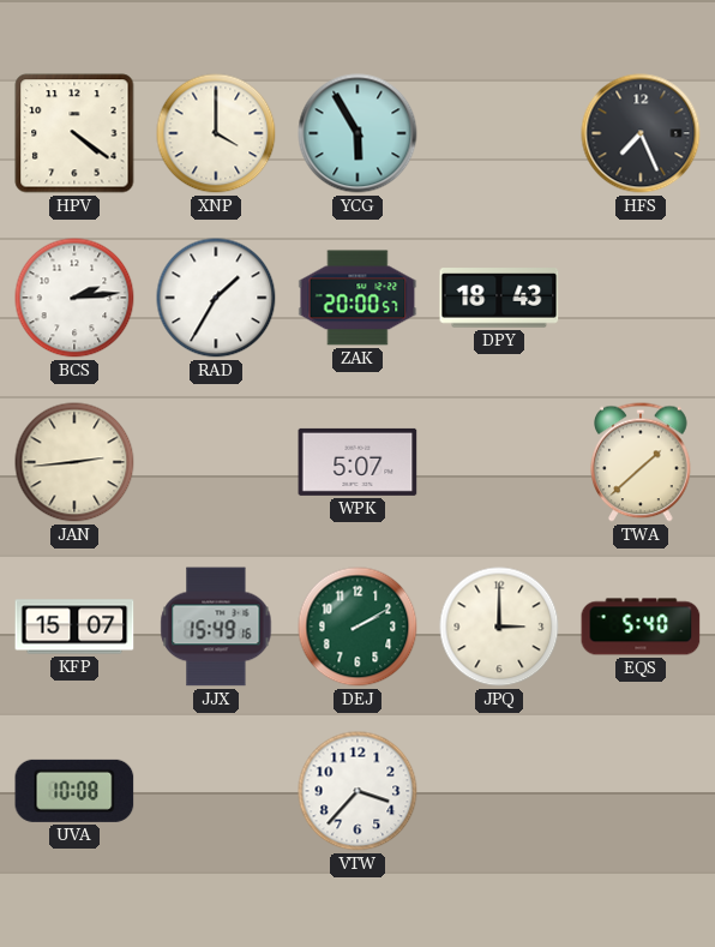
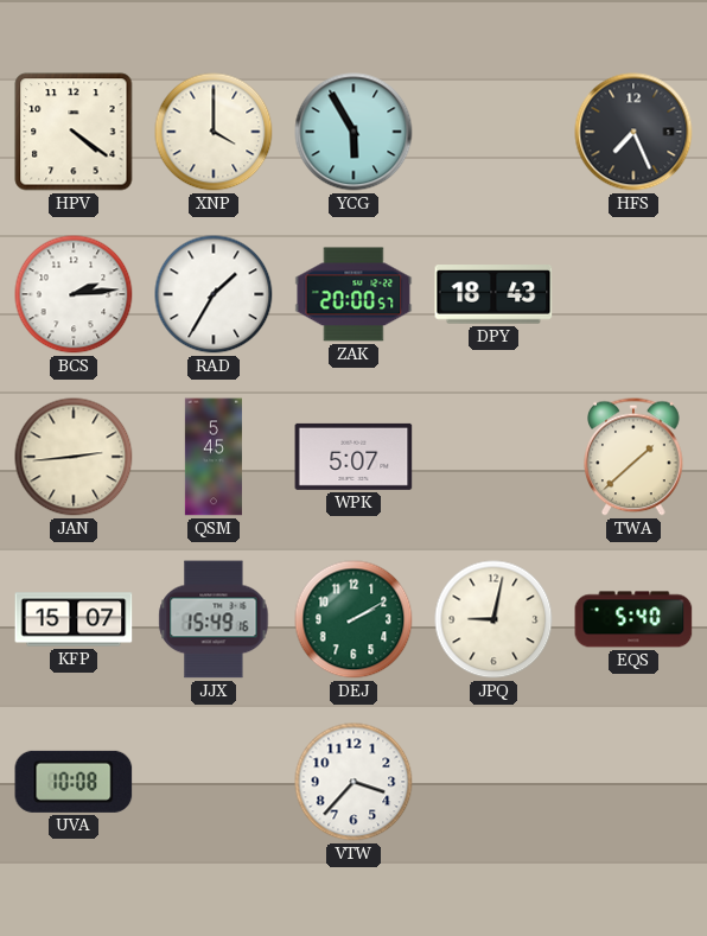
QSM: none -> 5:45
JPQ: 3:00 -> 9:02
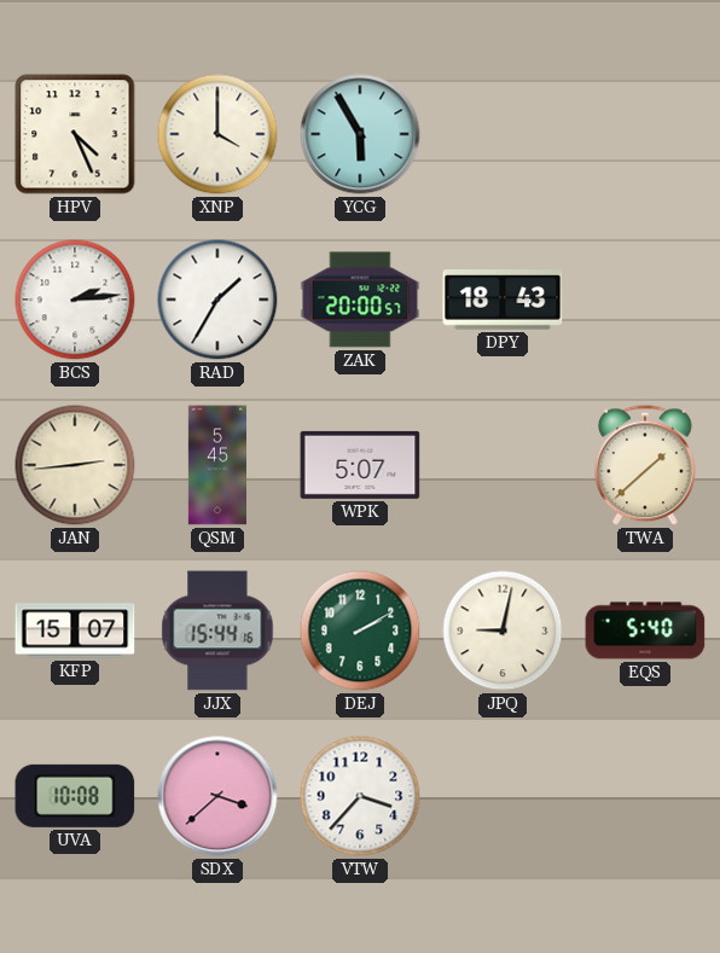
HPV: 4:21 -> 4:26
HFS: 7:26 -> none
JJX: 15:49 -> 15:44
SDX: none -> 3:38
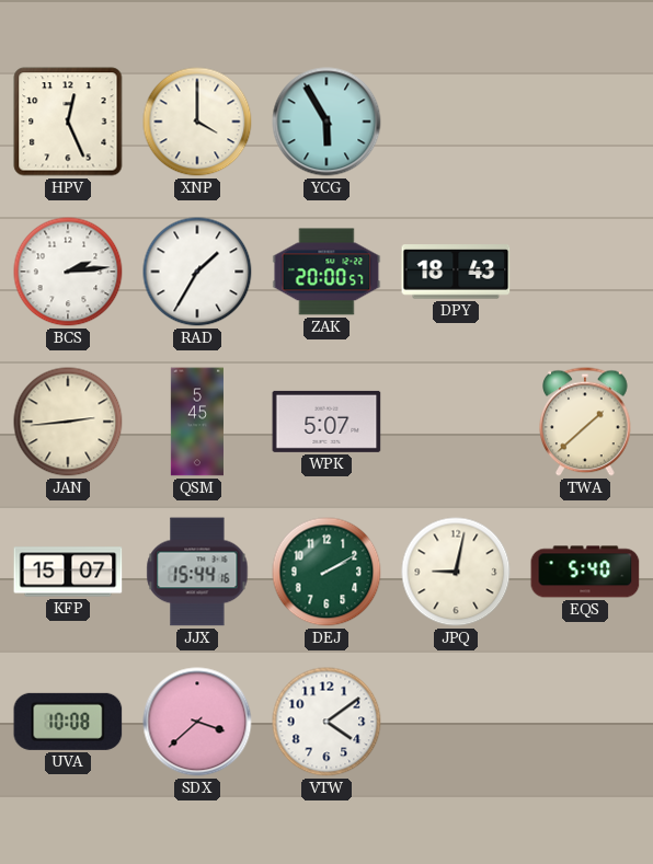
HPV: 4:26 -> 12:26
VTW: 3:37 -> 4:09
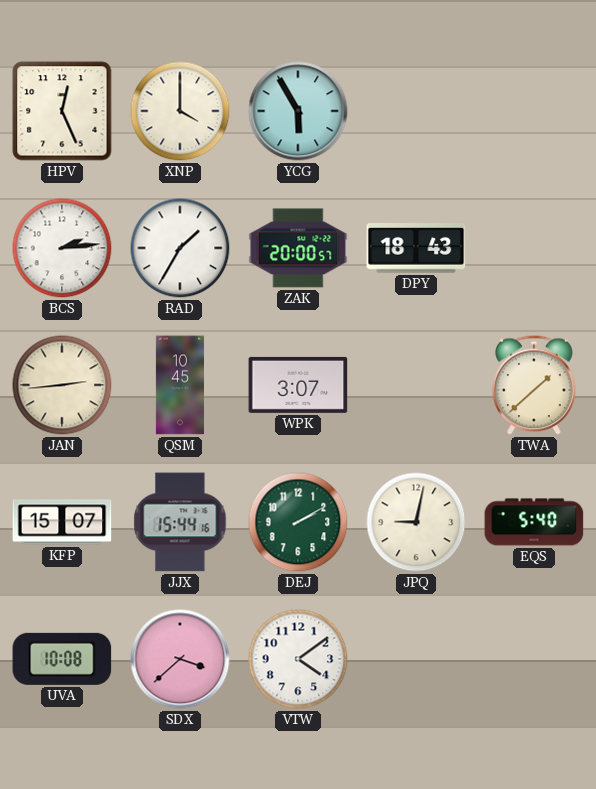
QSM: 5:45 -> 10:45
WPK: 5:07 -> 3:07
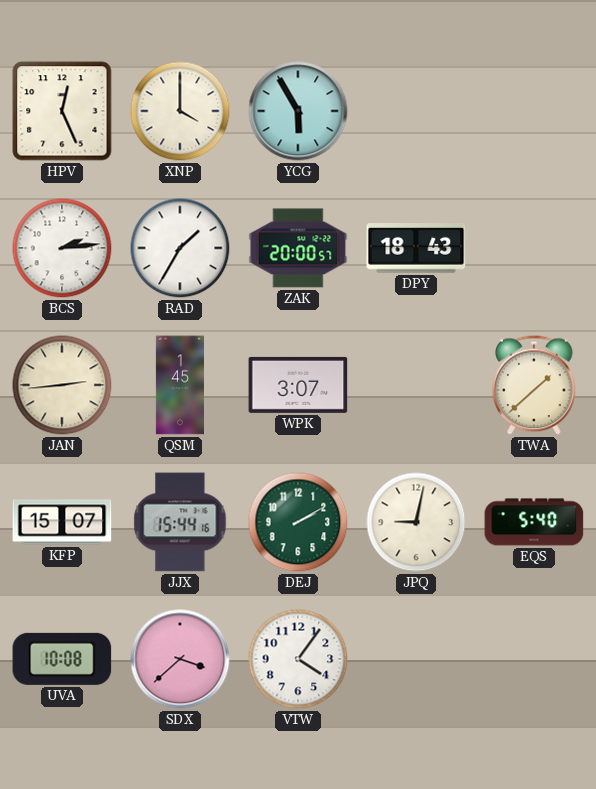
QSM: 10:45 -> 1:45
VTW: 4:09 -> 4:06
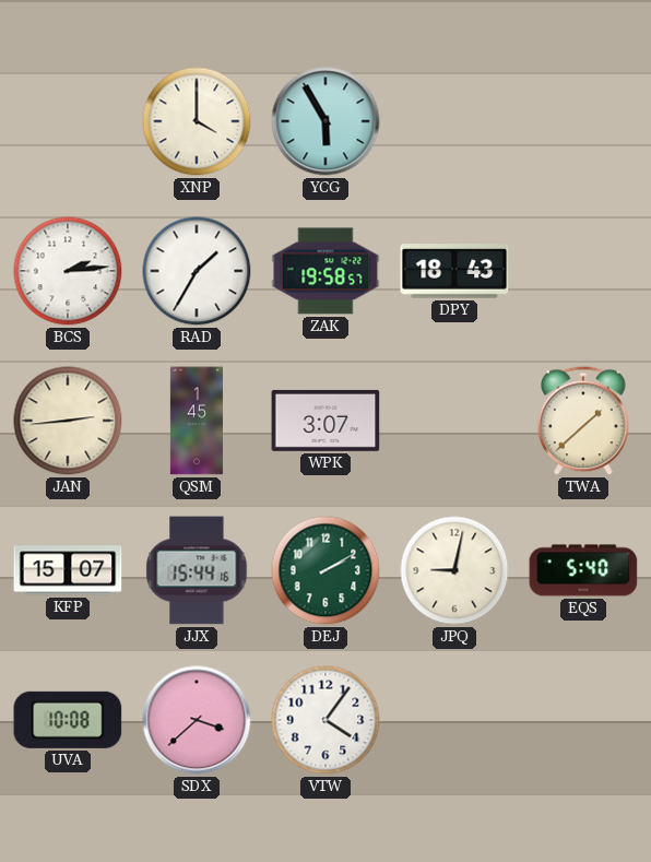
HPV: 12:26 -> none
ZAK: 20:00 -> 19:58
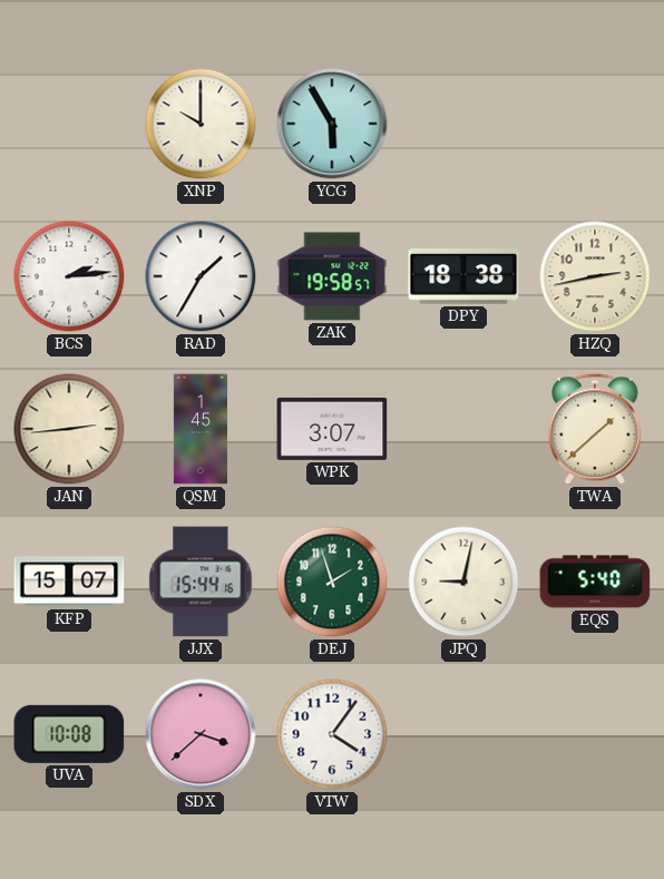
XNP: 4:00 -> 10:00
DPY: 18:43 -> 18:38
HZQ: none -> 2:43
DEJ: 2:10 -> 1:57
